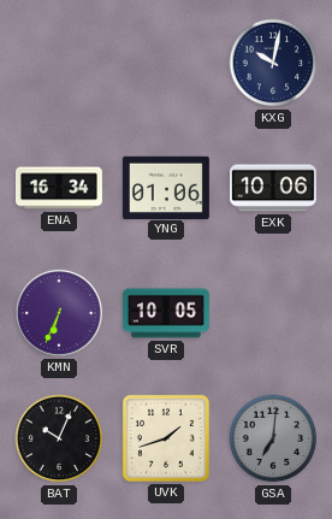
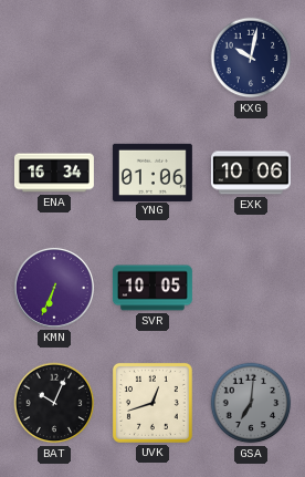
UVK: 1:42 -> 12:42
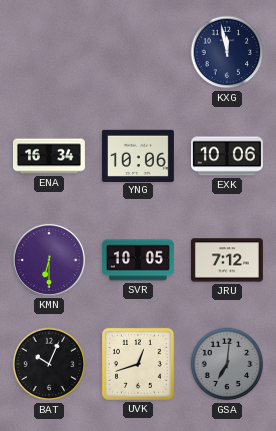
KXG: 10:02 -> 11:58
YNG: 01:06 -> 10:06
KMN: 6:34 -> 6:30
JRU: none -> 7:12
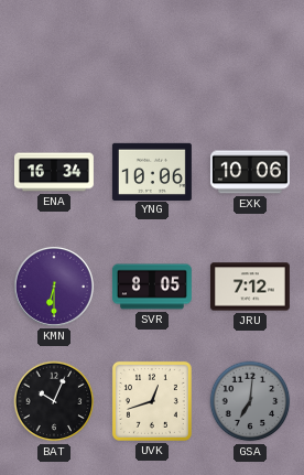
KXG: 11:58 -> none
SVR: 10:05 -> 8:05
